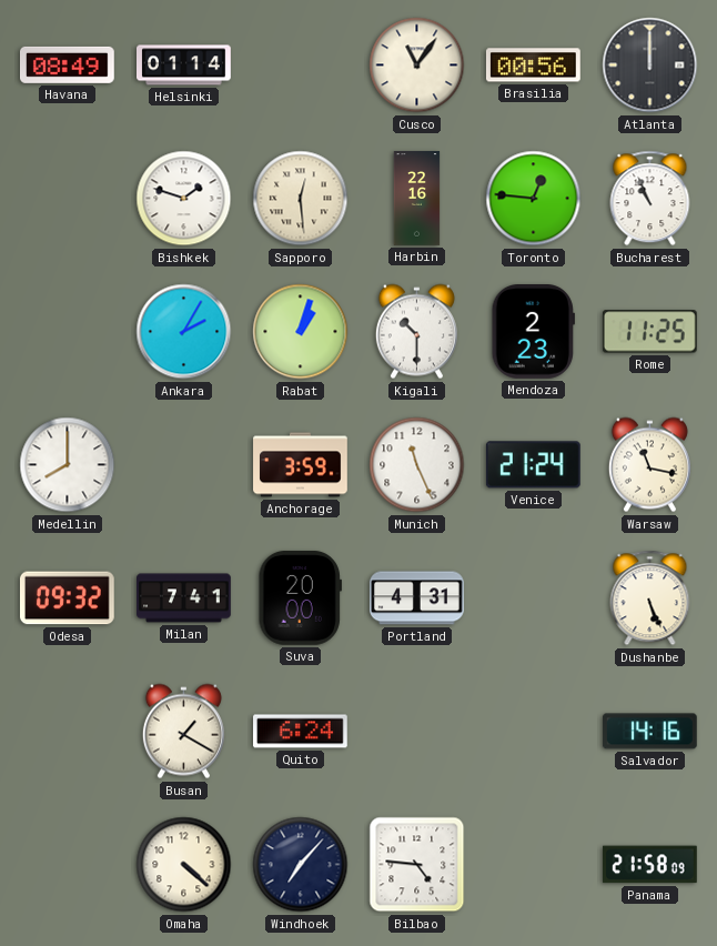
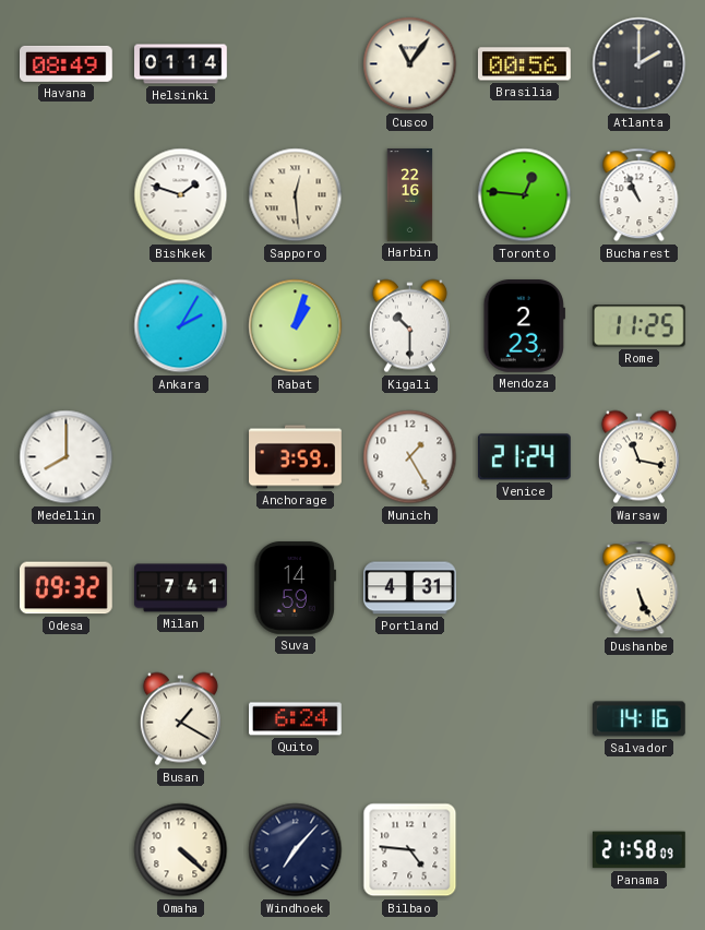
Atlanta: 12:00 -> 2:00
Munich: 11:26 -> 1:25
Suva: 20:00 -> 14:59
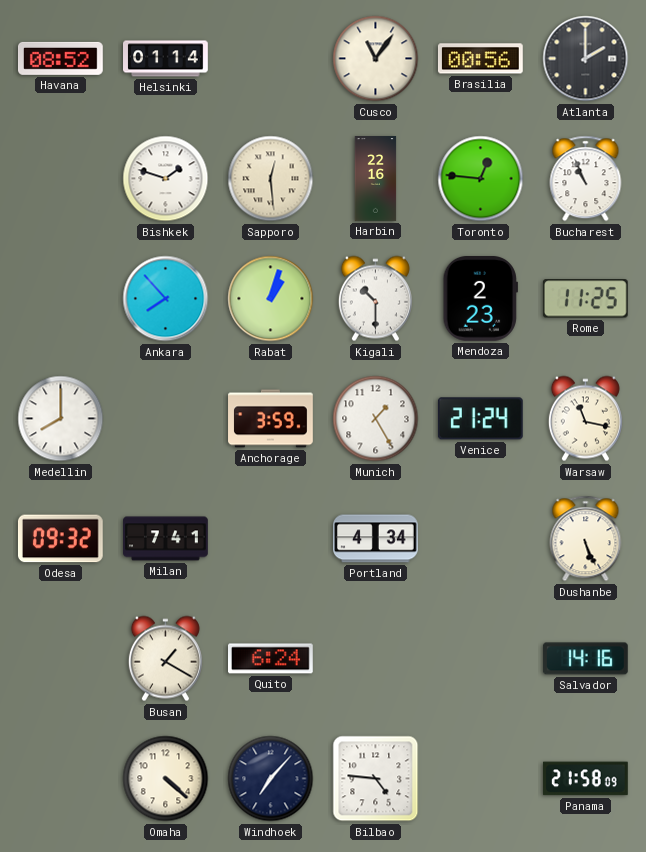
Havana: 08:49 -> 08:52
Ankara: 2:05 -> 7:53
Suva: 14:59 -> none
Portland: 4:31 -> 4:34
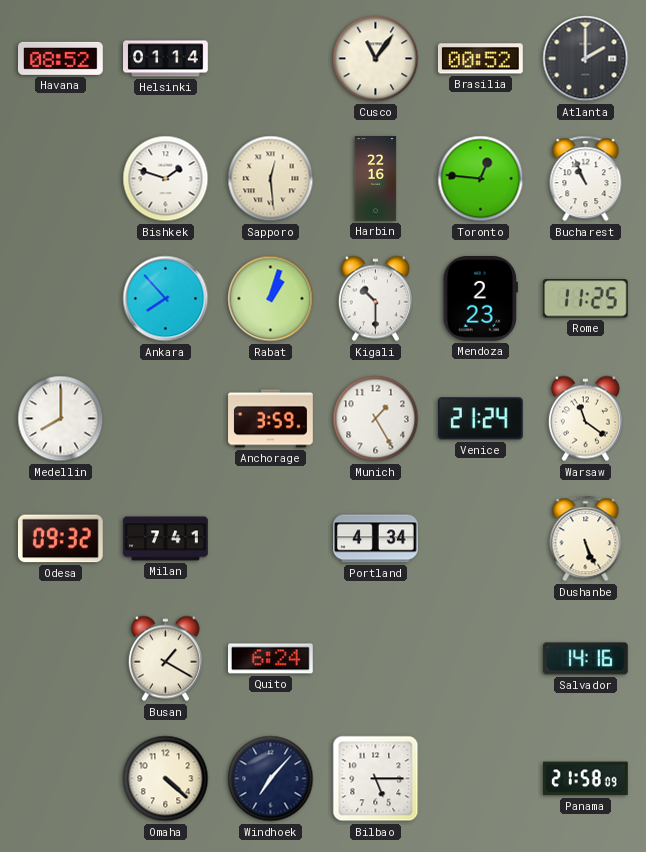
Brasilia: 00:56 -> 00:52
Warsaw: 11:17 -> 11:21
Bilbao: 4:46 -> 5:15
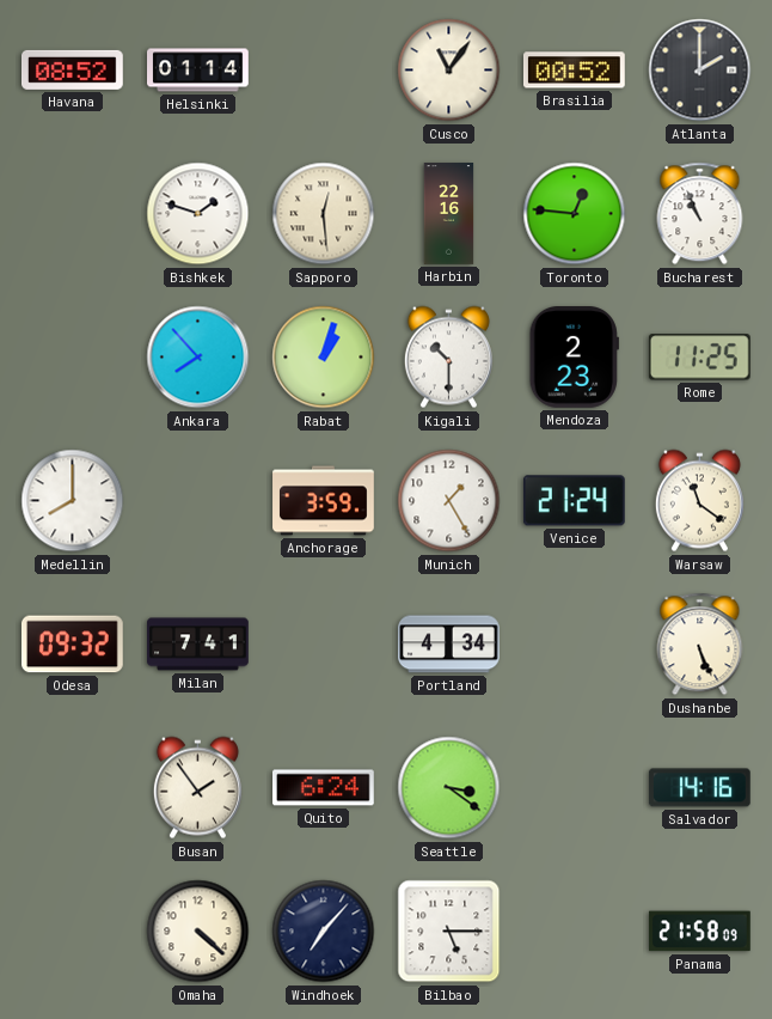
Busan: 1:20 -> 1:54
Seattle: none -> 3:21
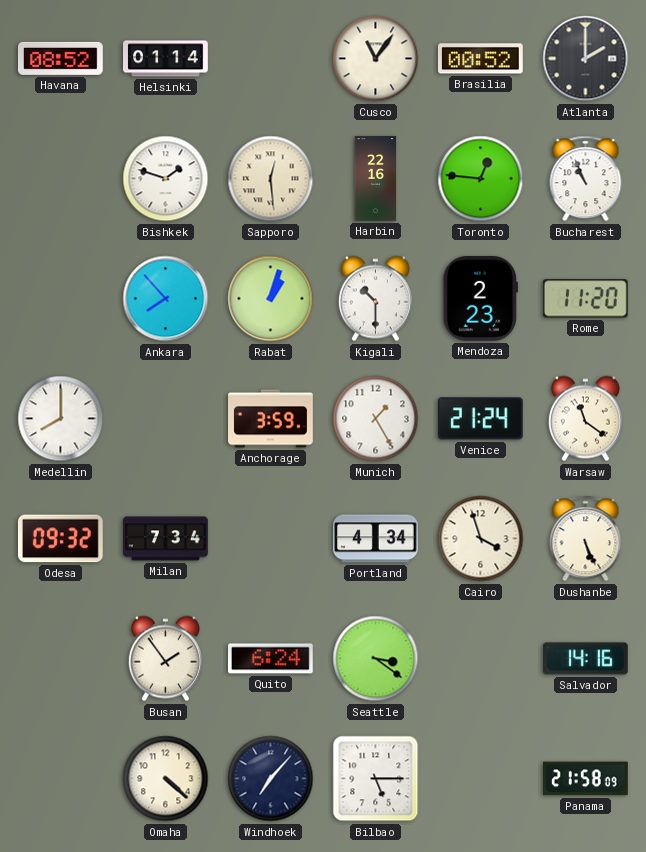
Rome: 11:25 -> 11:20
Milan: 7:41 -> 7:34
Cairo: none -> 3:57
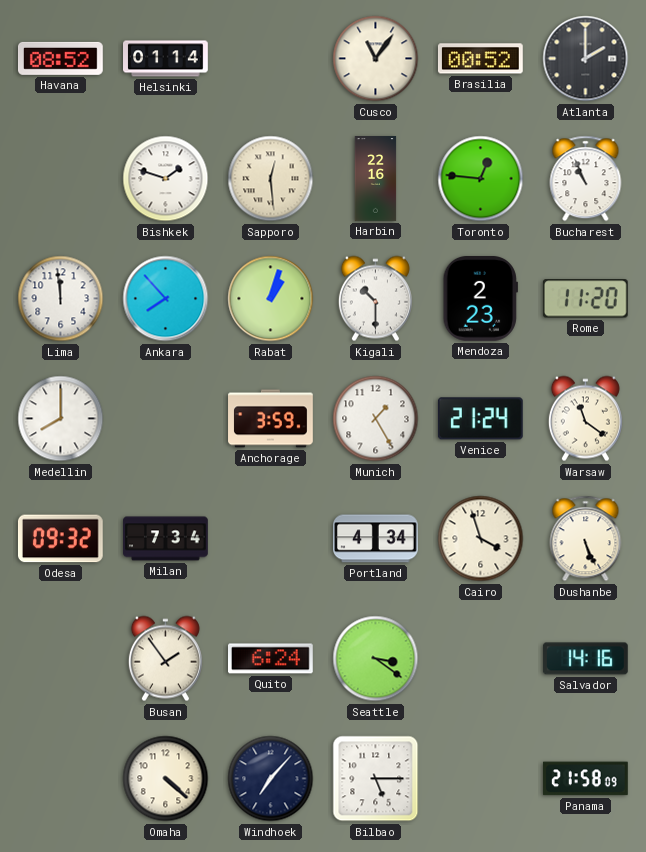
Lima: none -> 11:59
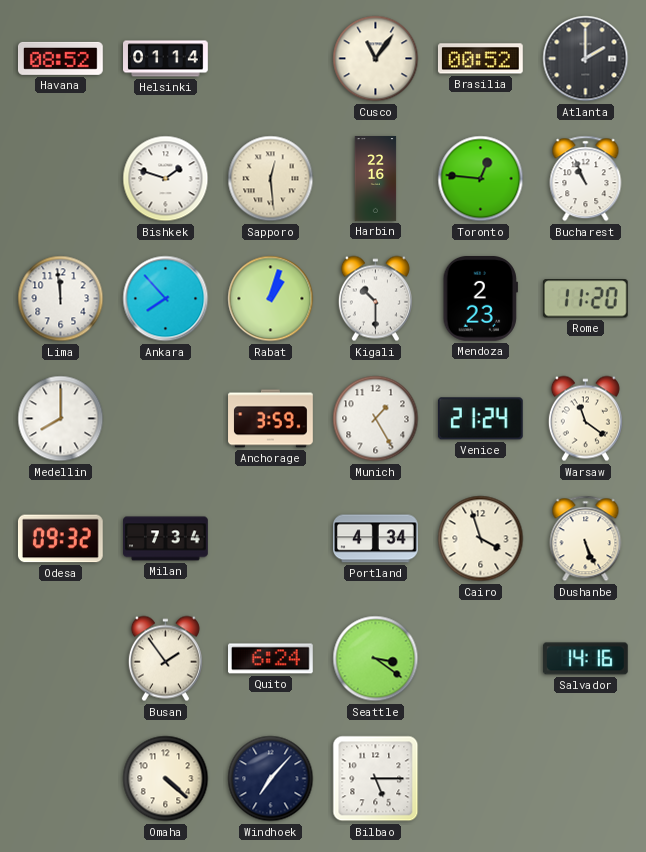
Panama: 21:58 -> none
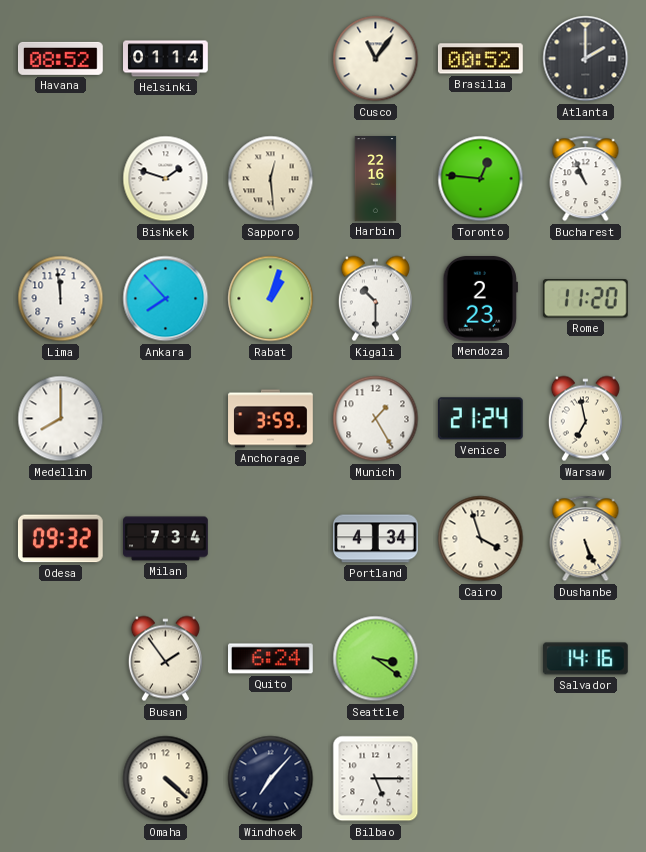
Warsaw: 11:21 -> 6:58
